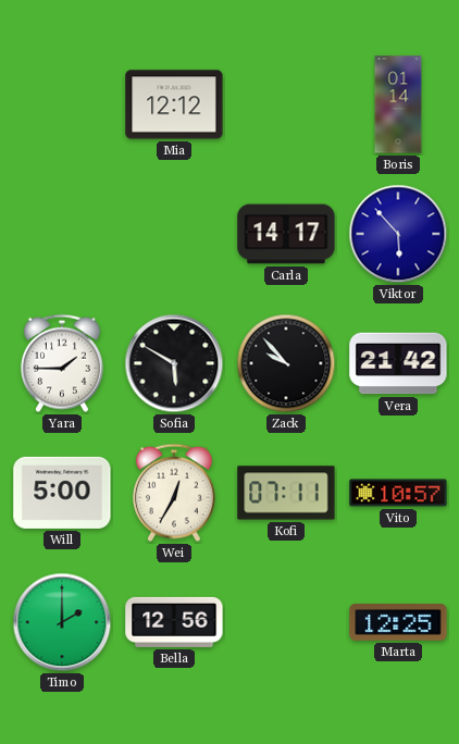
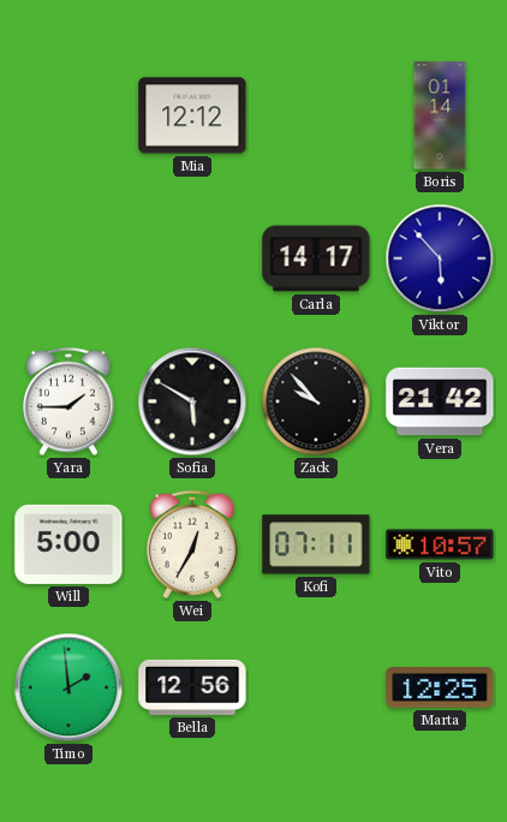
Timo: 2:00 -> 1:59
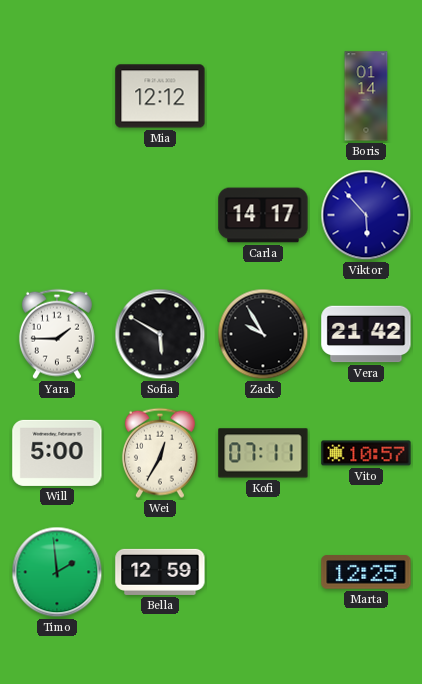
Zack: 9:53 -> 9:55
Bella: 12:56 -> 12:59
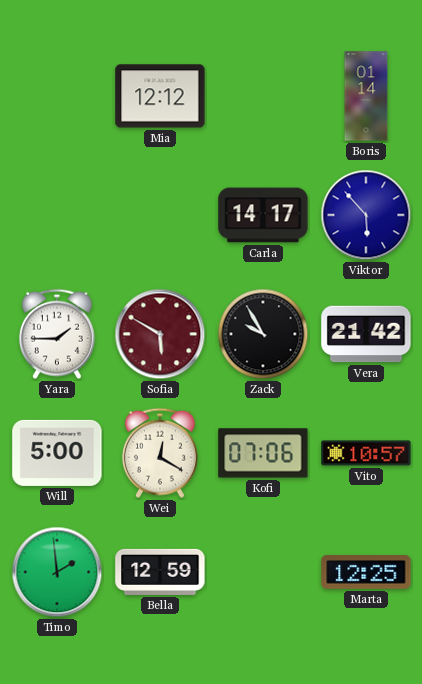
Sofia dial: black -> burgundy
Wei: 12:35 -> 12:20
Kofi: 07:11 -> 07:06
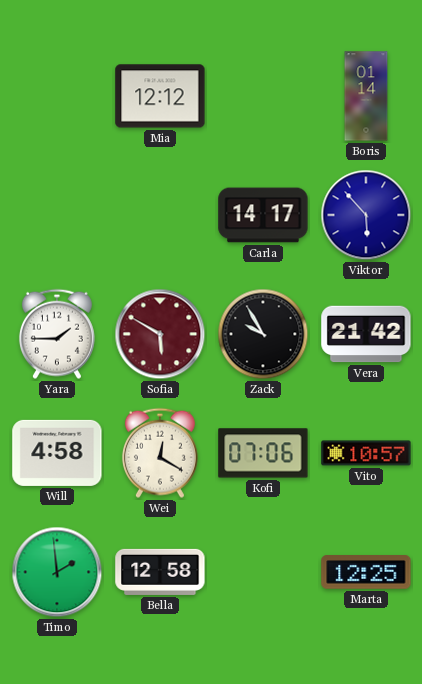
Will: 5:00 -> 4:58
Bella: 12:59 -> 12:58
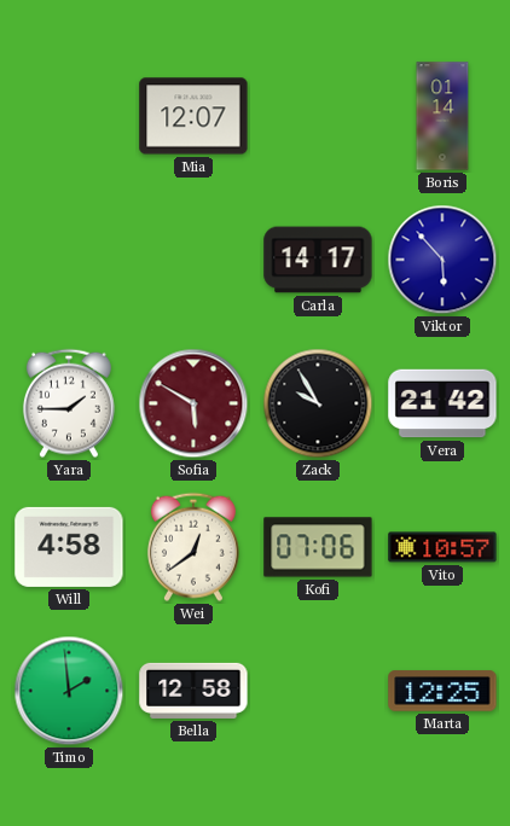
Mia: 12:12 -> 12:07
Wei: 12:20 -> 12:39
